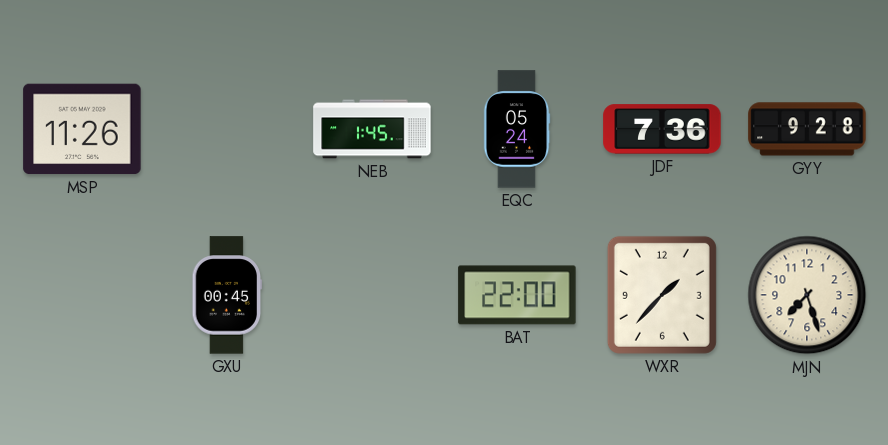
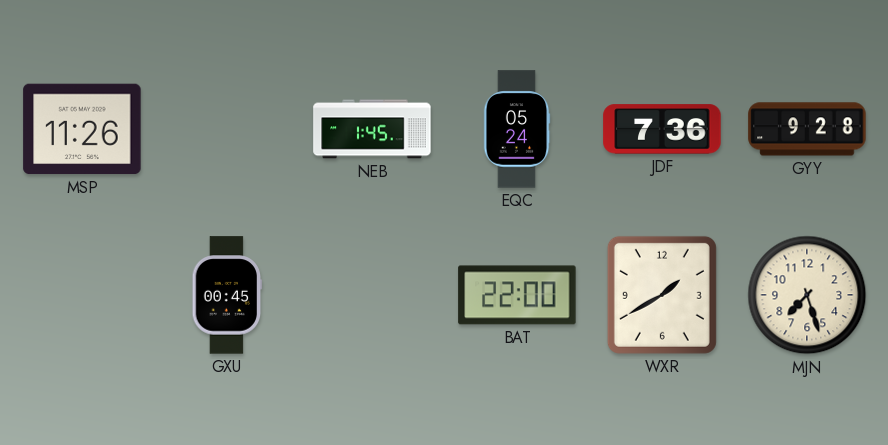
WXR: 1:37 -> 1:40
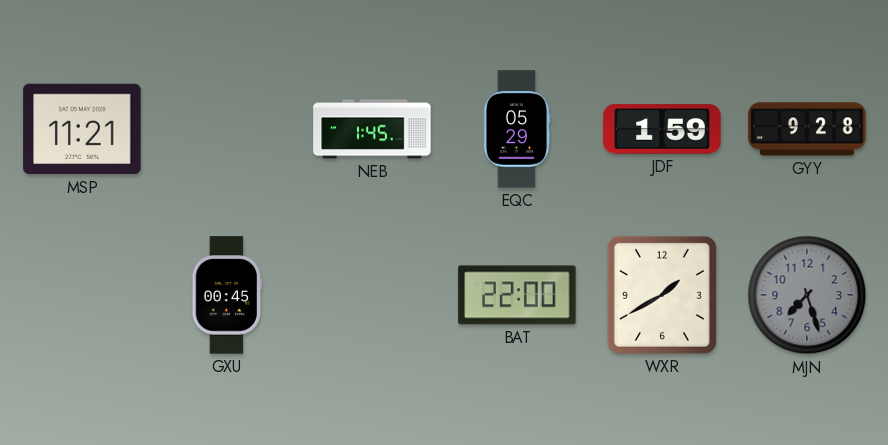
MSP: 11:26 -> 11:21
EQC: 05:24 -> 05:29
JDF: 7:36 -> 1:59
MJN dial: cream -> grey
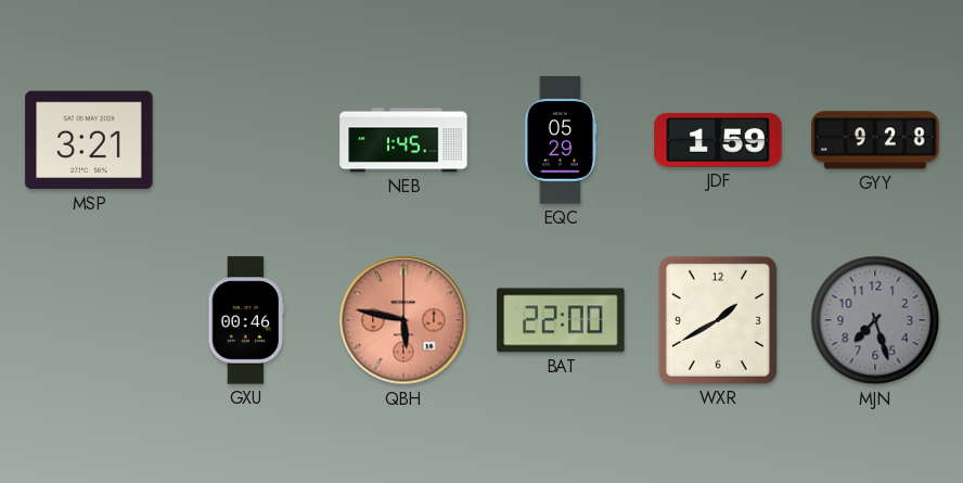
MSP: 11:21 -> 3:21
GXU: 00:45 -> 00:46
QBH: none -> 5:47
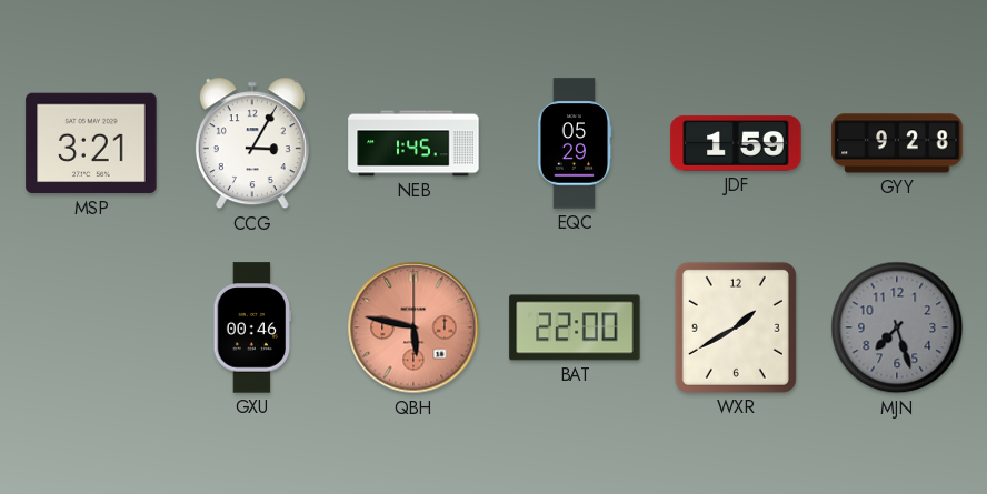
CCG: none -> 3:05
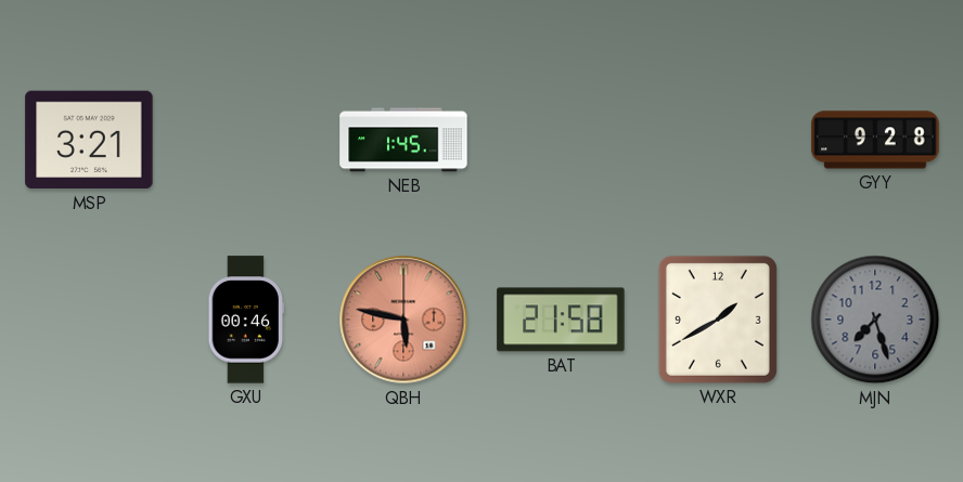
CCG: 3:05 -> none
EQC: 05:29 -> none
JDF: 1:59 -> none
BAT: 22:00 -> 21:58
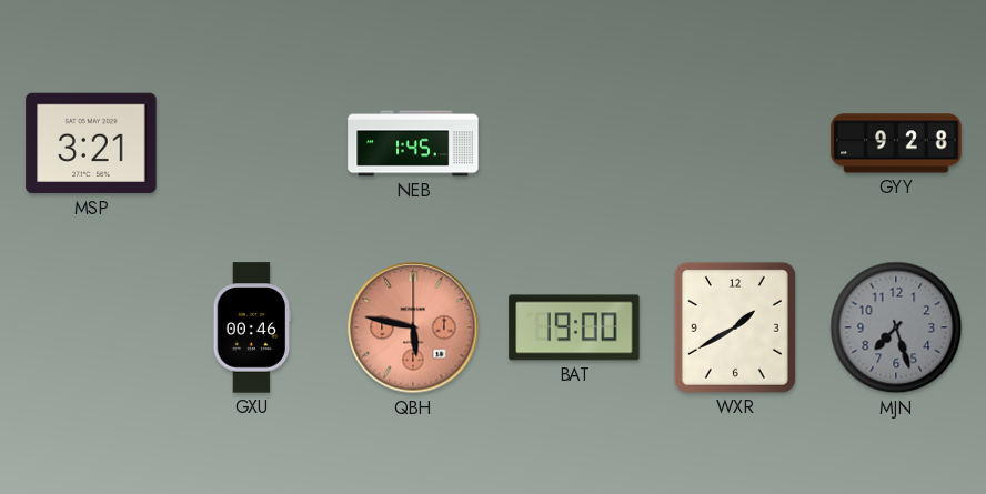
BAT: 21:58 -> 19:00
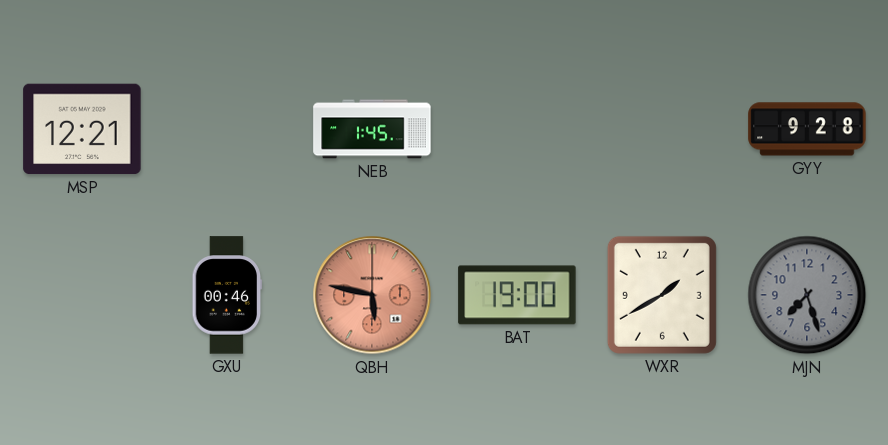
MSP: 3:21 -> 12:21
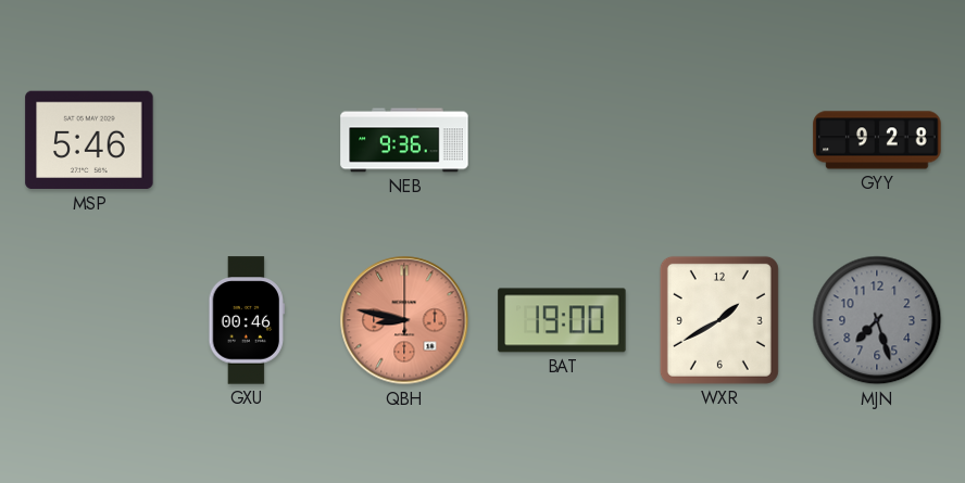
MSP: 12:21 -> 5:46
NEB: 1:45 -> 9:36
QBH: 5:47 -> 8:47
